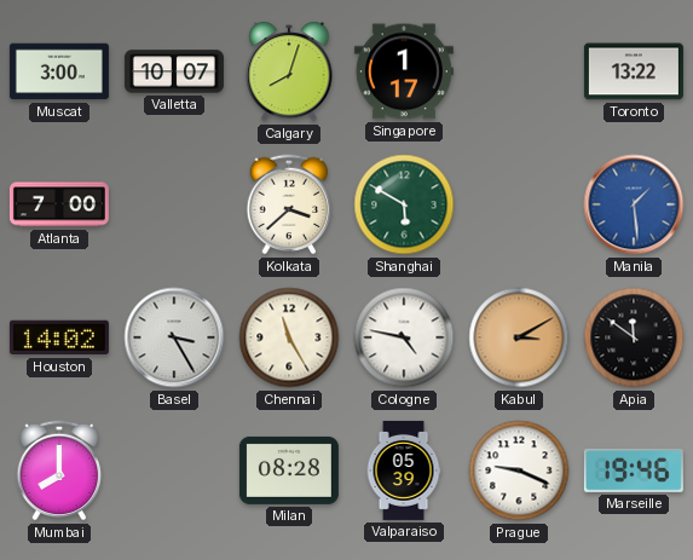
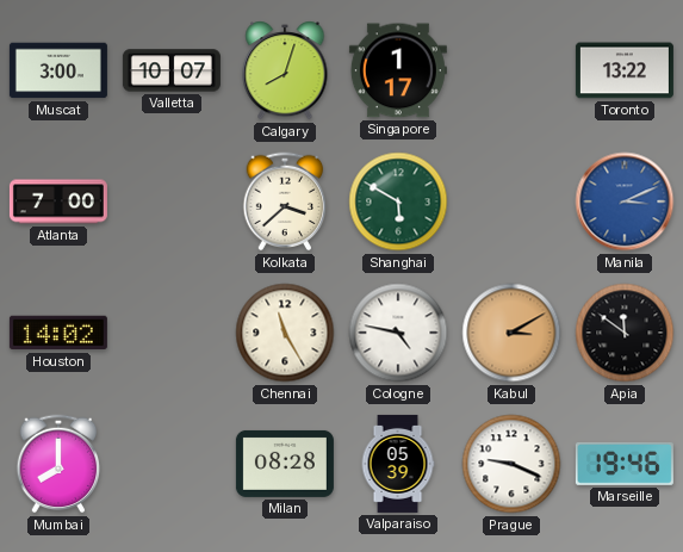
Manila: 1:29 -> 3:11
Basel: 3:25 -> none
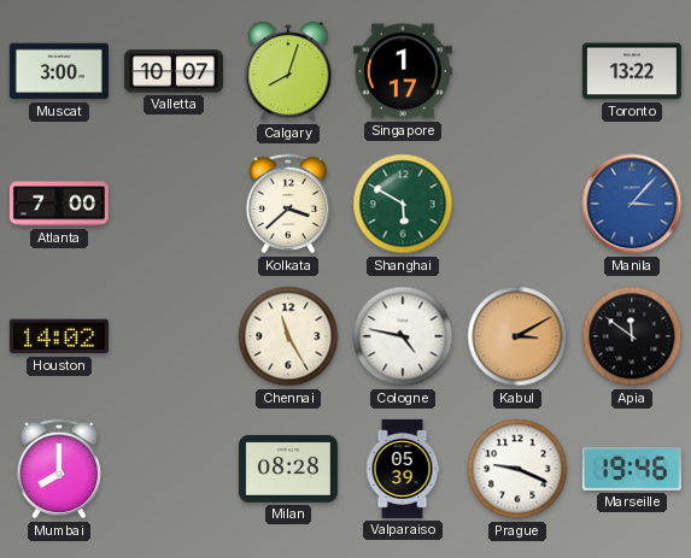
Manila: 3:11 -> 3:07
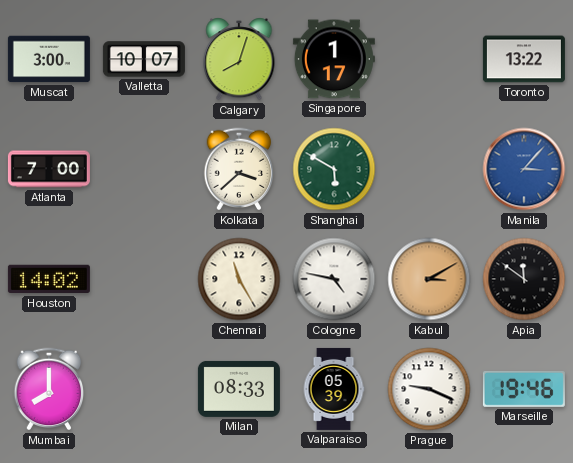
Milan: 08:28 -> 08:33
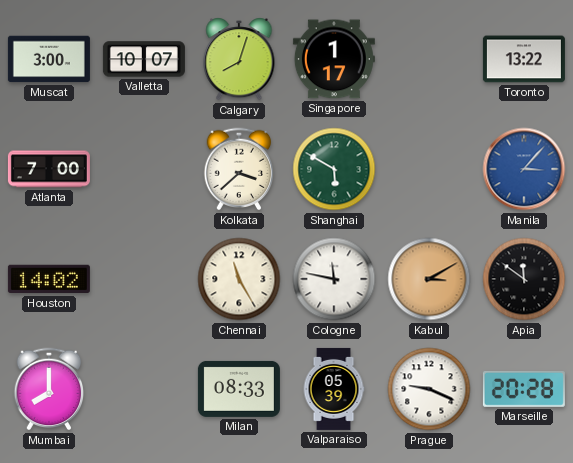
Cologne: 4:47 -> 11:47
Marseille: 19:46 -> 20:28
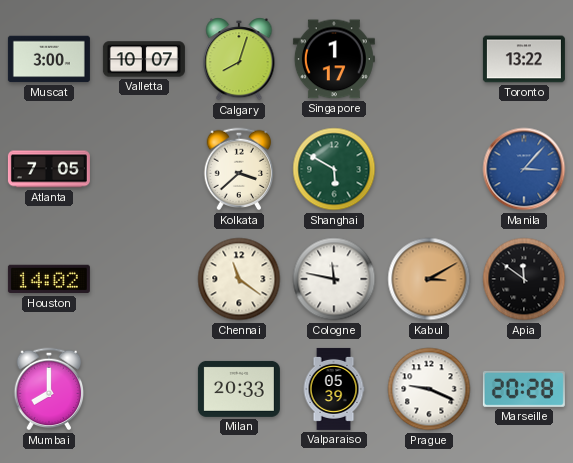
Atlanta: 7:00 -> 7:05
Chennai: 11:25 -> 11:21
Milan: 08:33 -> 20:33
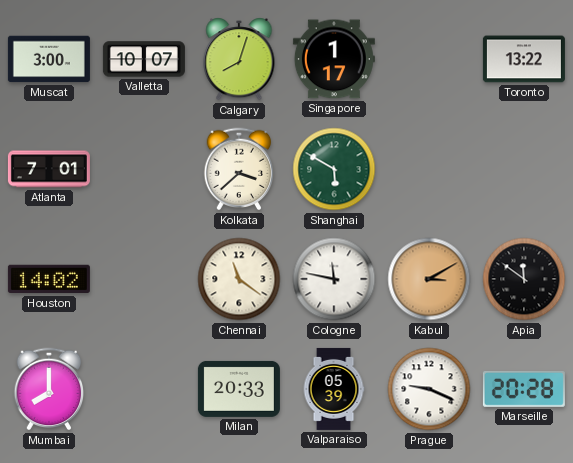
Atlanta: 7:05 -> 7:01
Manila: 3:07 -> none
